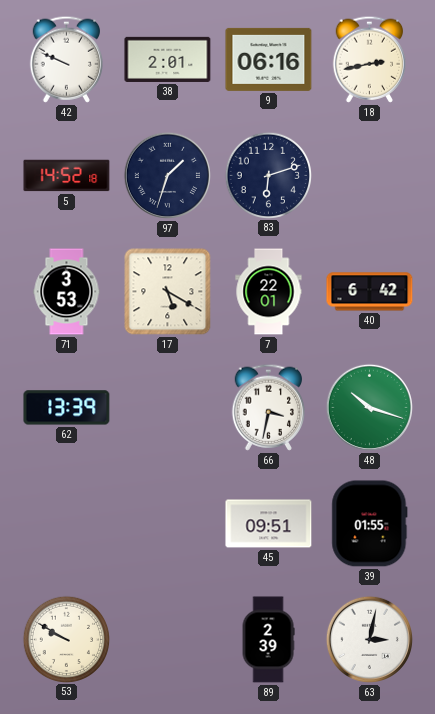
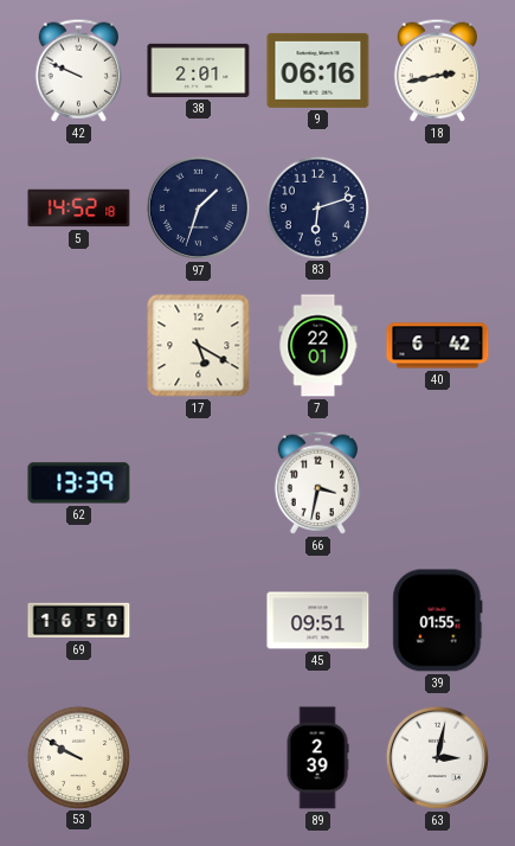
71: 3:53 -> none
48: 10:18 -> none
69: none -> 16:50
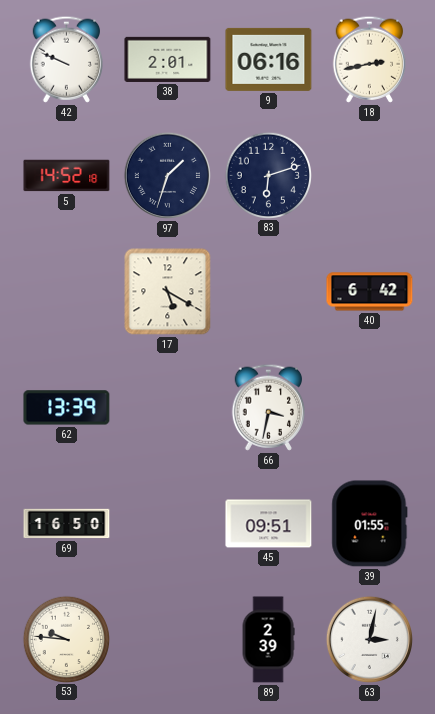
7: 22:01 -> none
53: 9:50 -> 9:46
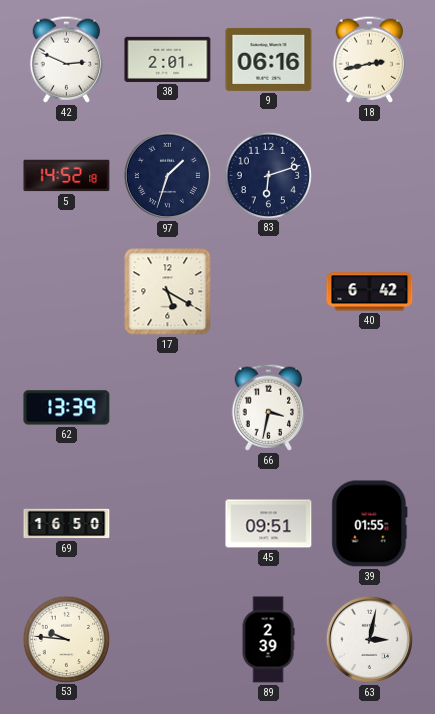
42: 9:49 -> 2:49
